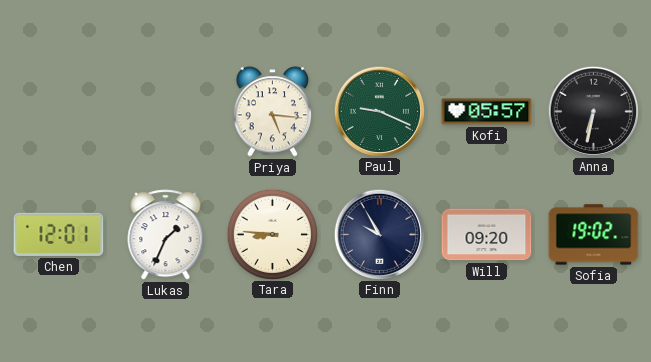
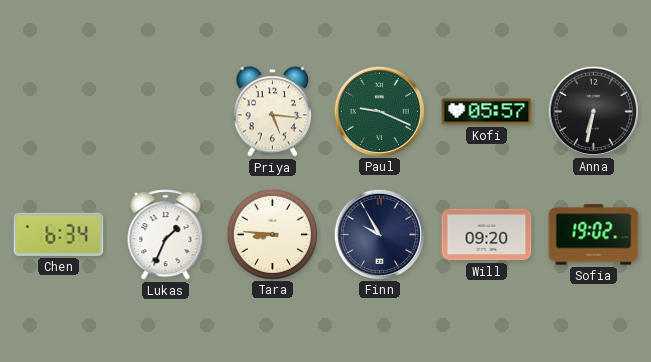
Chen: 12:01 -> 6:34
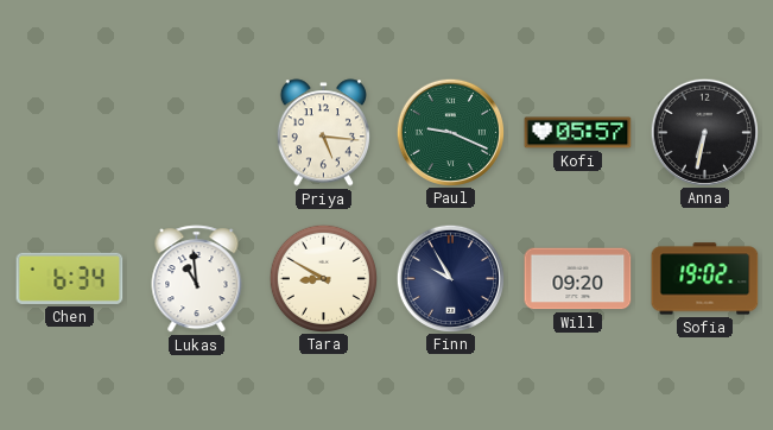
Lukas: 1:34 -> 10:59
Tara: 8:46 -> 8:50
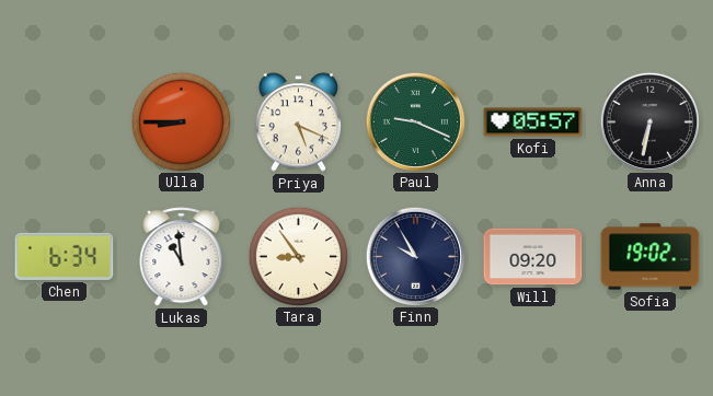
Ulla: none -> 8:45
Priya: 5:16 -> 5:19
Tara: 8:50 -> 8:54
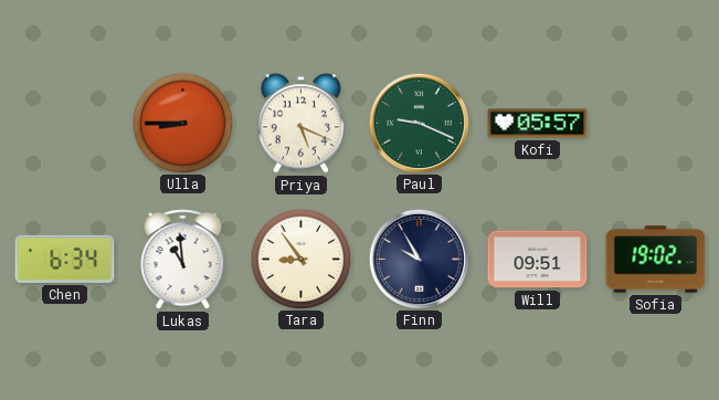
Anna: 6:32 -> none
Will: 09:20 -> 09:51
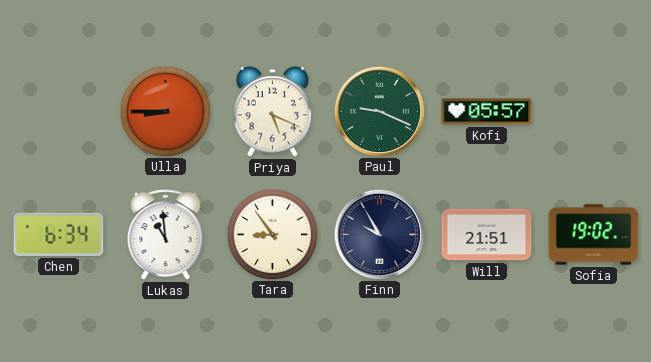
Will: 09:51 -> 21:51
